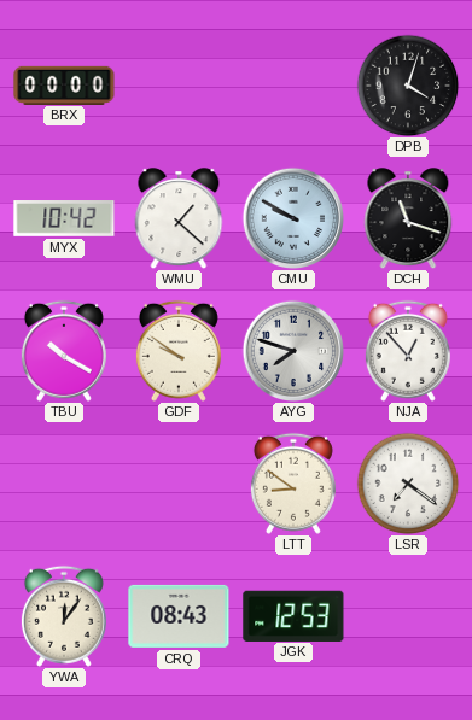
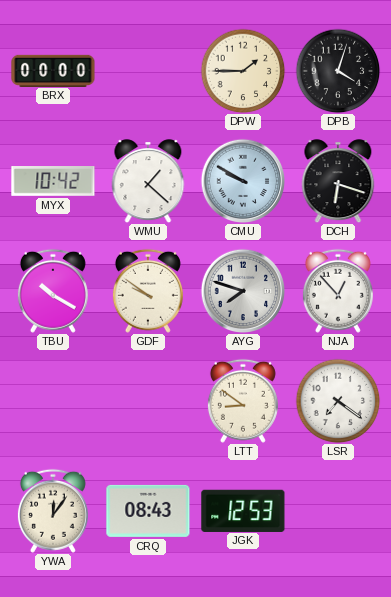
DPW: none -> 1:45
DCH: 11:18 -> 6:18
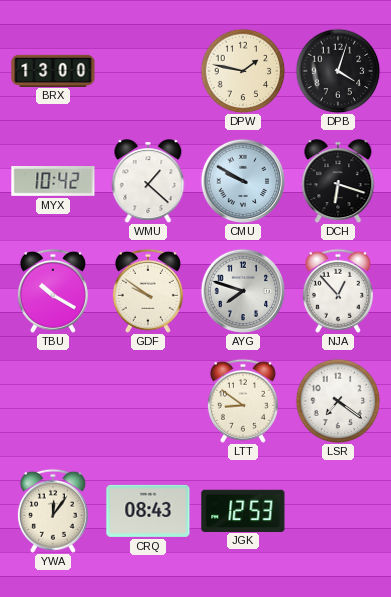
BRX: 00:00 -> 13:00
DPW: 1:45 -> 1:47
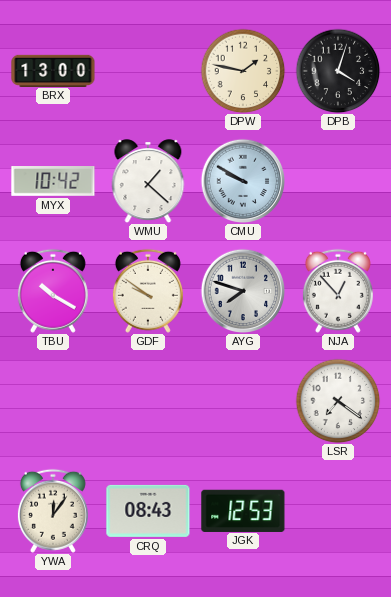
DCH: 6:18 -> none
LTT: 8:51 -> none
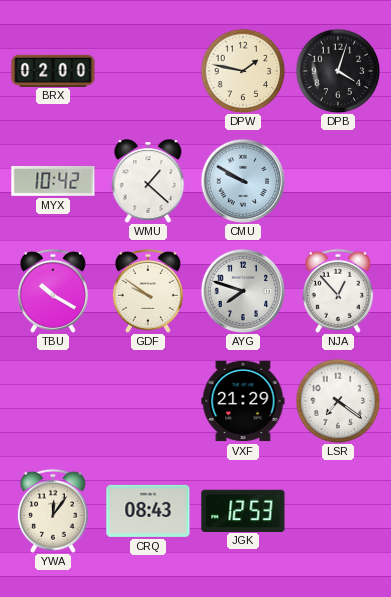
BRX: 13:00 -> 02:00
VXF: none -> 21:29
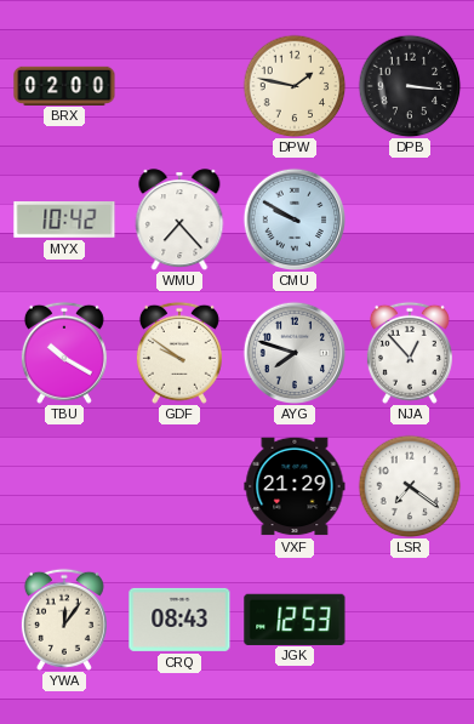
DPB: 4:03 -> 3:16
WMU: 1:22 -> 7:23
